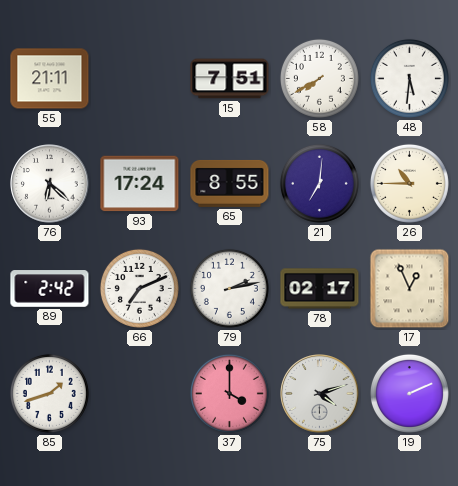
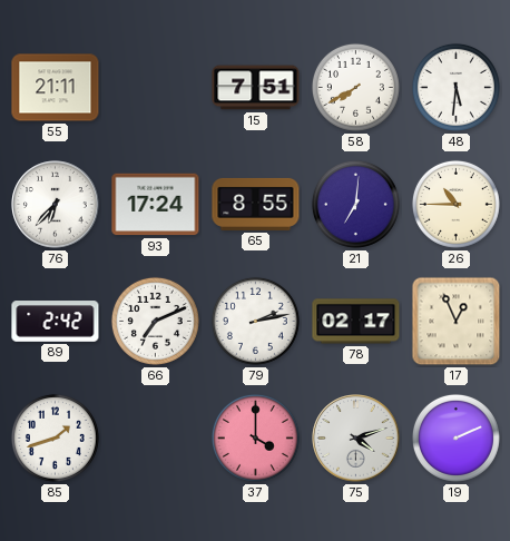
76: 6:22 -> 6:37
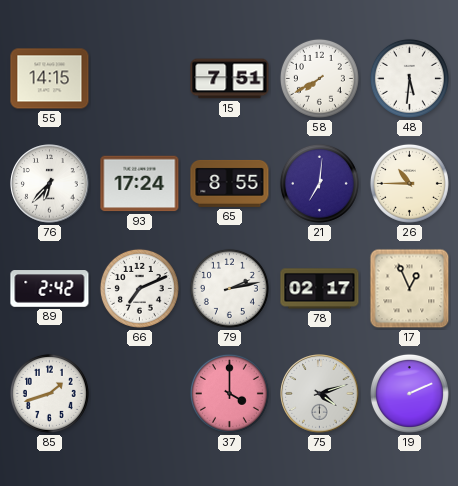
55: 21:11 -> 14:15
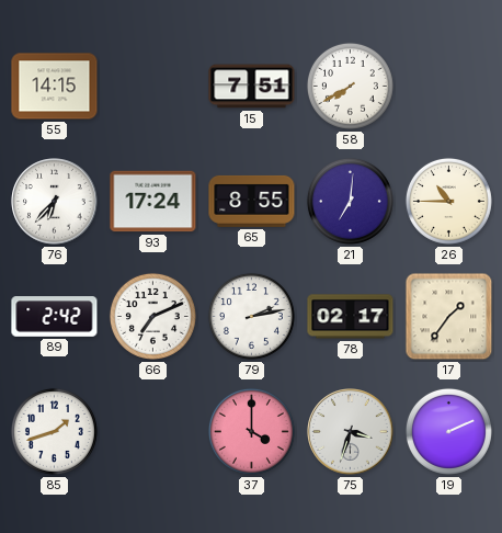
48: 5:31 -> none
17: 12:56 -> 1:36
75: 4:12 -> 3:33
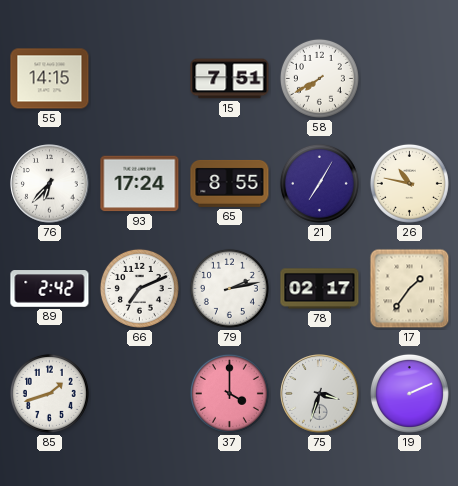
21: 7:01 -> 7:05
26: 10:45 -> 10:47
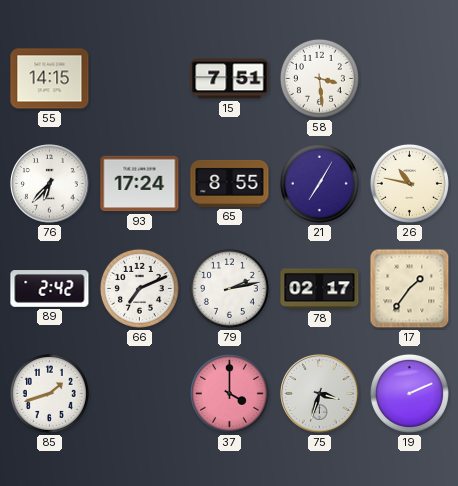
58: 7:40 -> 3:29
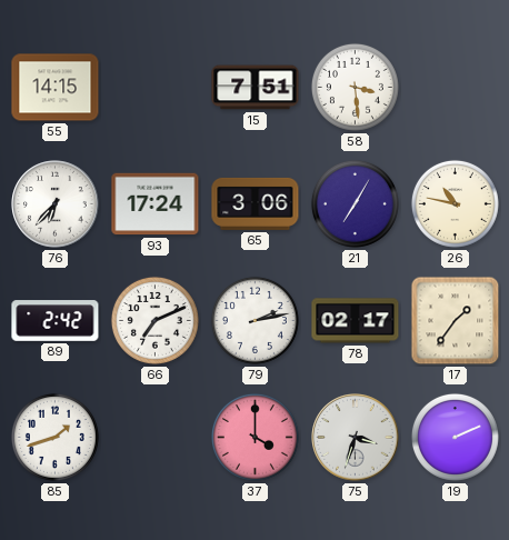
65: 8:55 -> 3:06
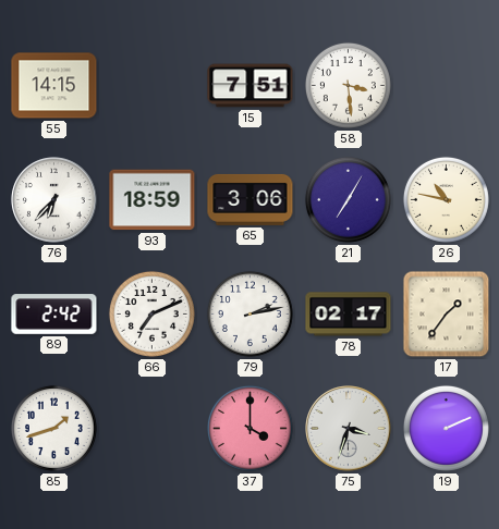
93: 17:24 -> 18:59
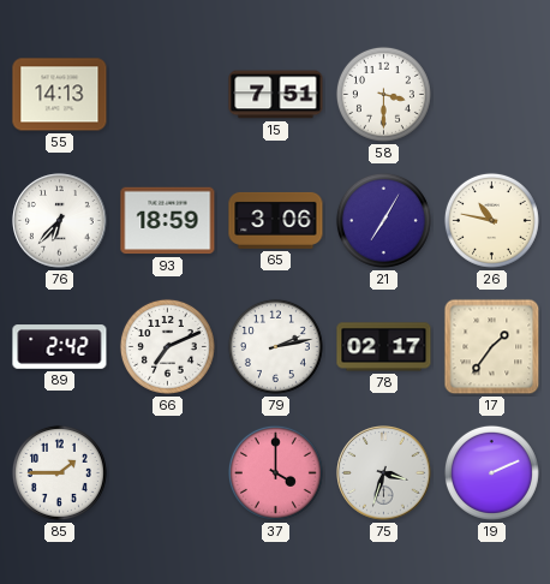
55: 14:15 -> 14:13
58: 3:29 -> 3:30
85: 1:42 -> 1:45
